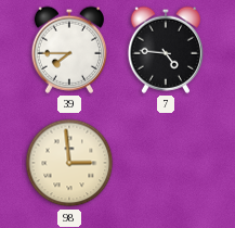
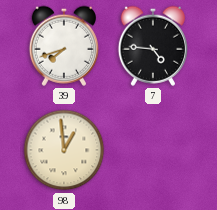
39: 7:45 -> 7:42
98: 2:59 -> 12:59
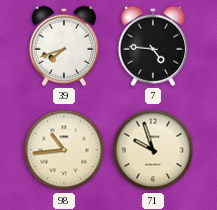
98: 12:59 -> 10:44
71: none -> 9:57
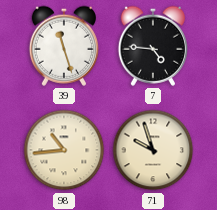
39: 7:42 -> 11:27
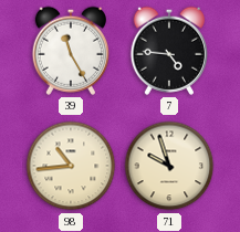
39: 11:27 -> 11:25
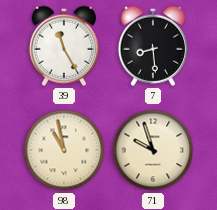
7: 4:46 -> 8:29
98: 10:44 -> 10:58
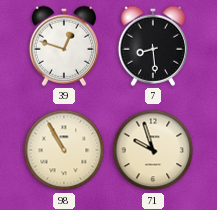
39: 11:25 -> 12:48
98: 10:58 -> 10:55
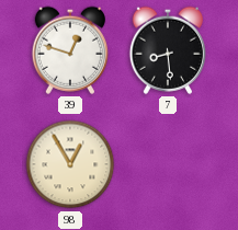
98: 10:55 -> 12:55
71: 9:57 -> none
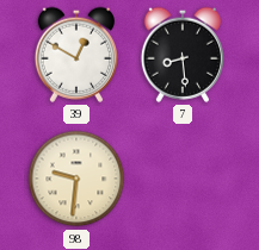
39: 12:48 -> 12:50
98: 12:55 -> 9:31
